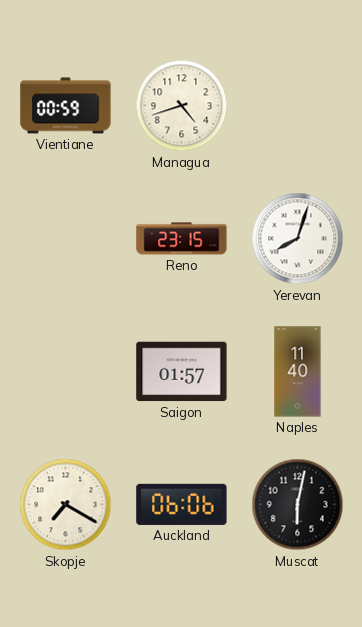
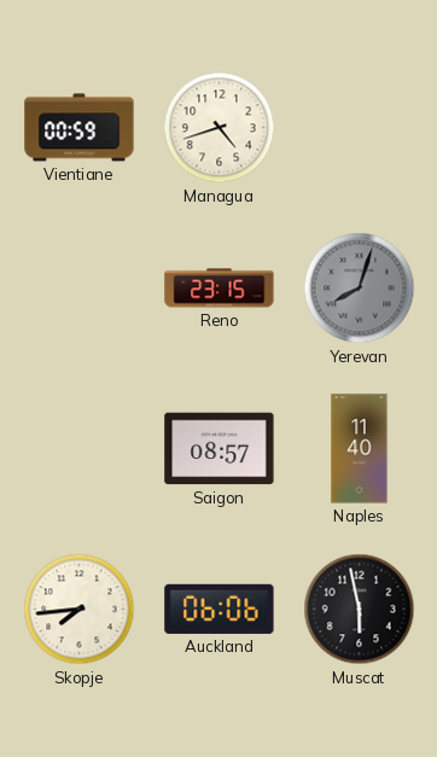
Yerevan dial: white -> grey
Saigon: 01:57 -> 08:57
Skopje: 7:20 -> 7:44
Muscat: 6:02 -> 5:58
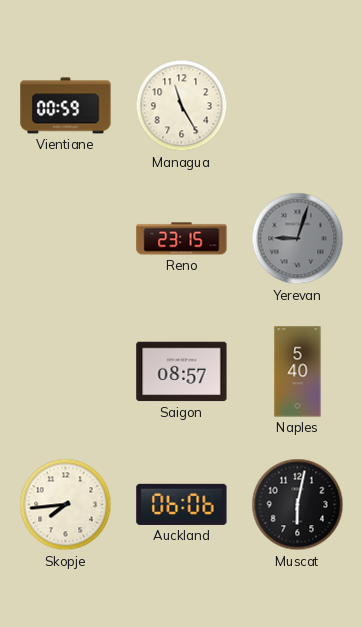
Managua: 4:42 -> 11:25
Yerevan: 8:03 -> 9:03
Naples: 11:40 -> 5:40
Muscat: 5:58 -> 6:02
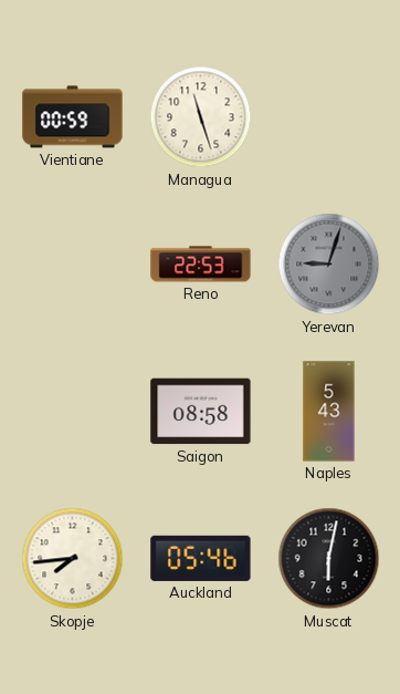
Managua: 11:25 -> 11:27
Reno: 23:15 -> 22:53
Saigon: 08:57 -> 08:58
Naples: 5:40 -> 5:43
Auckland: 06:06 -> 05:46
